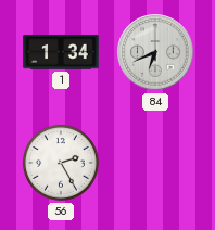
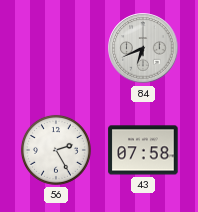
1: 1:34 -> none
43: none -> 07:58
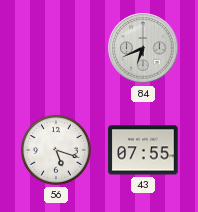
56: 2:25 -> 5:18
43: 07:58 -> 07:55
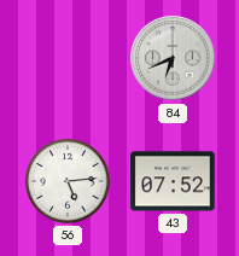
56: 5:18 -> 5:14
43: 07:55 -> 07:52
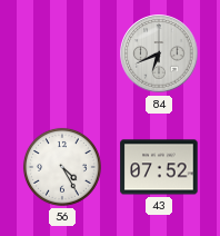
56: 5:14 -> 4:25
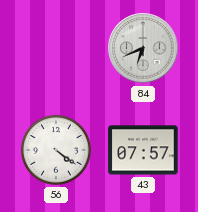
56: 4:25 -> 4:21
43: 07:52 -> 07:57
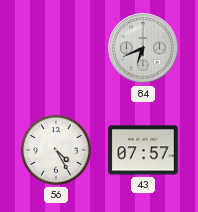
56: 4:21 -> 4:25
